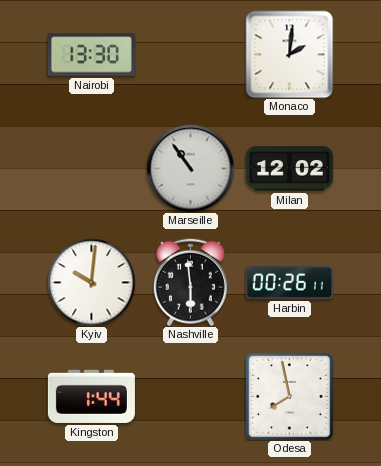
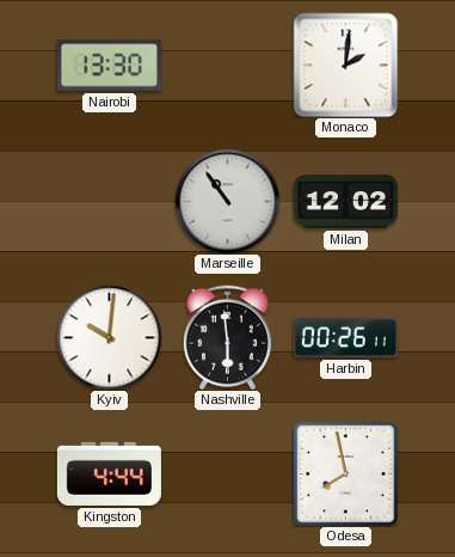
Kingston: 1:44 -> 4:44
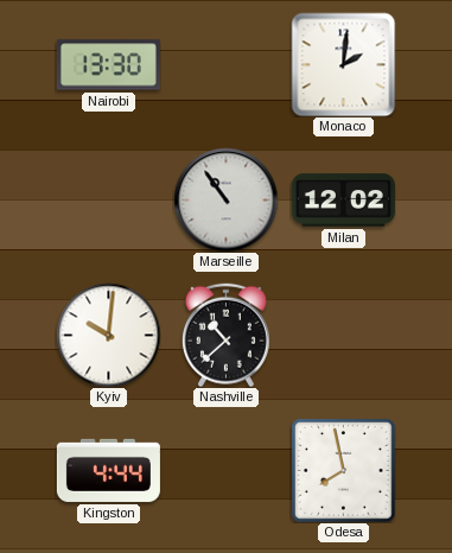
Nashville: 5:59 -> 10:38
Harbin: 00:26 -> none
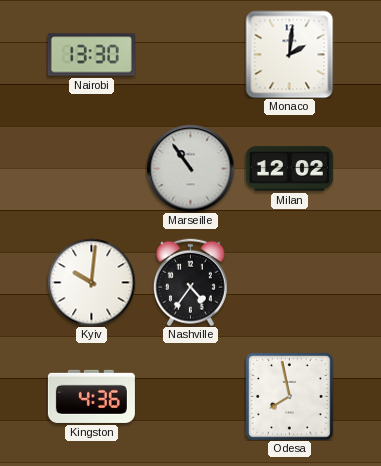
Nashville: 10:38 -> 4:36
Kingston: 4:44 -> 4:36
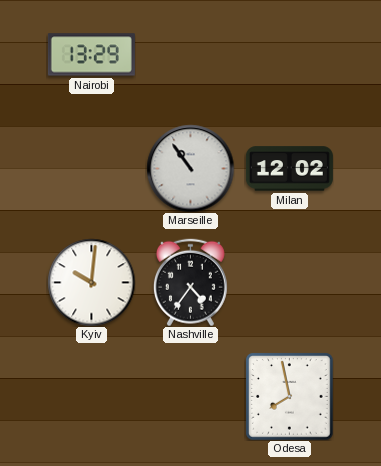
Nairobi: 13:30 -> 13:29
Monaco: 2:01 -> none
Kingston: 4:36 -> none
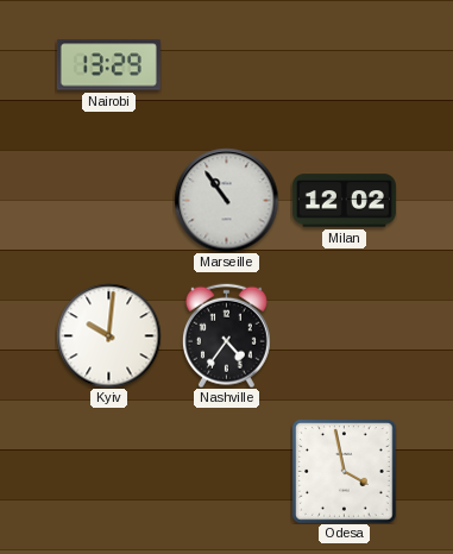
Odesa: 7:58 -> 3:58
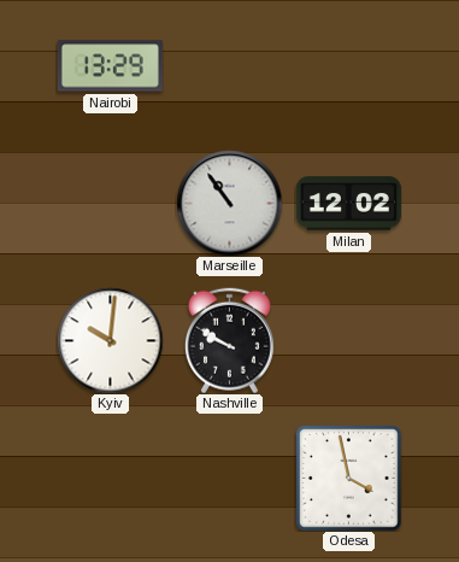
Nashville: 4:36 -> 9:50
